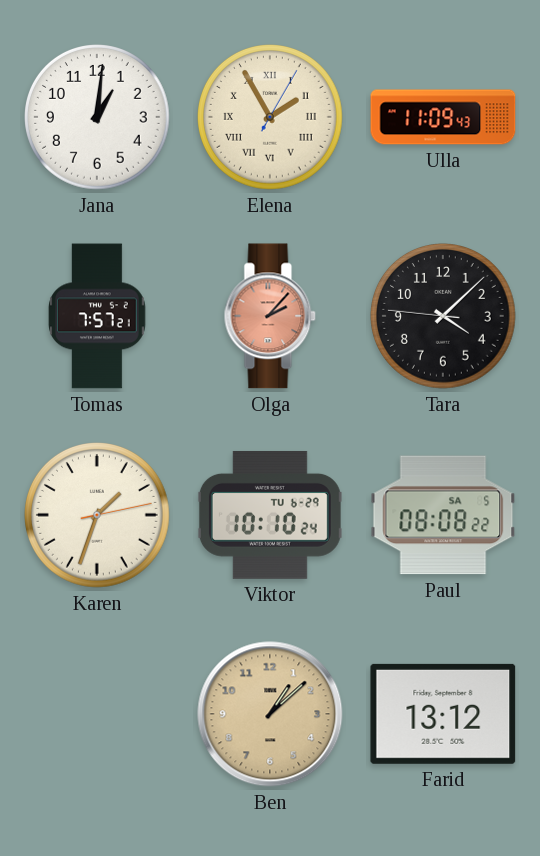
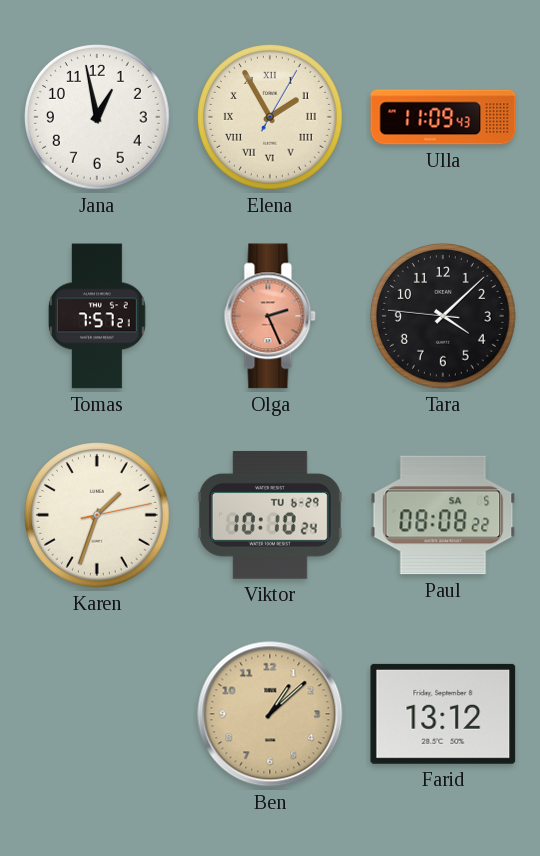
Jana: 1:01 -> 12:58
Olga: 2:07 -> 2:26
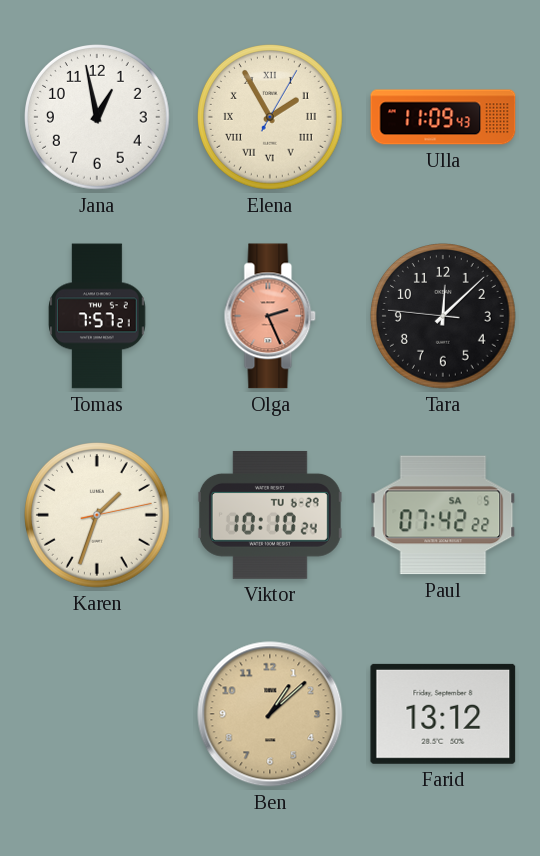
Tara: 4:07 -> 12:07
Paul: 08:08 -> 07:42
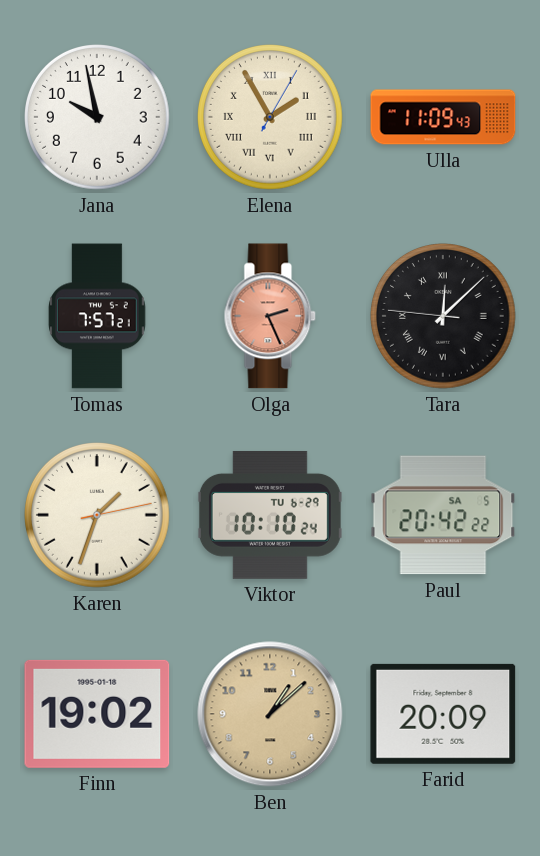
Jana: 12:58 -> 9:58
Tara numerals: Arabic -> Roman
Paul: 07:42 -> 20:42
Finn: none -> 19:02
Farid: 13:12 -> 20:09
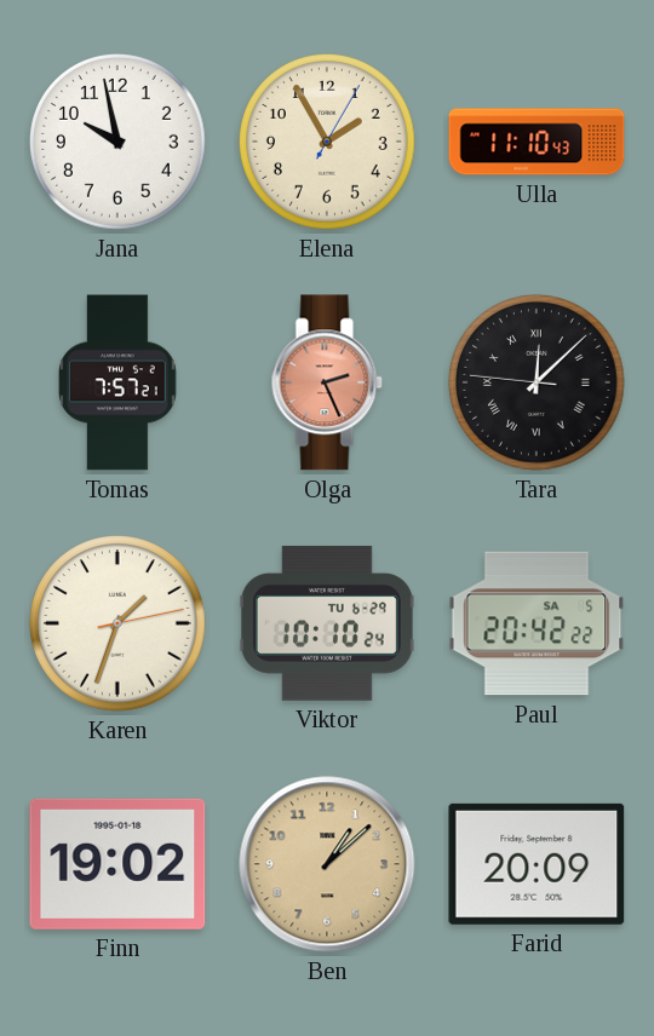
Elena numerals: Roman -> Arabic
Ulla: 11:09 -> 11:10
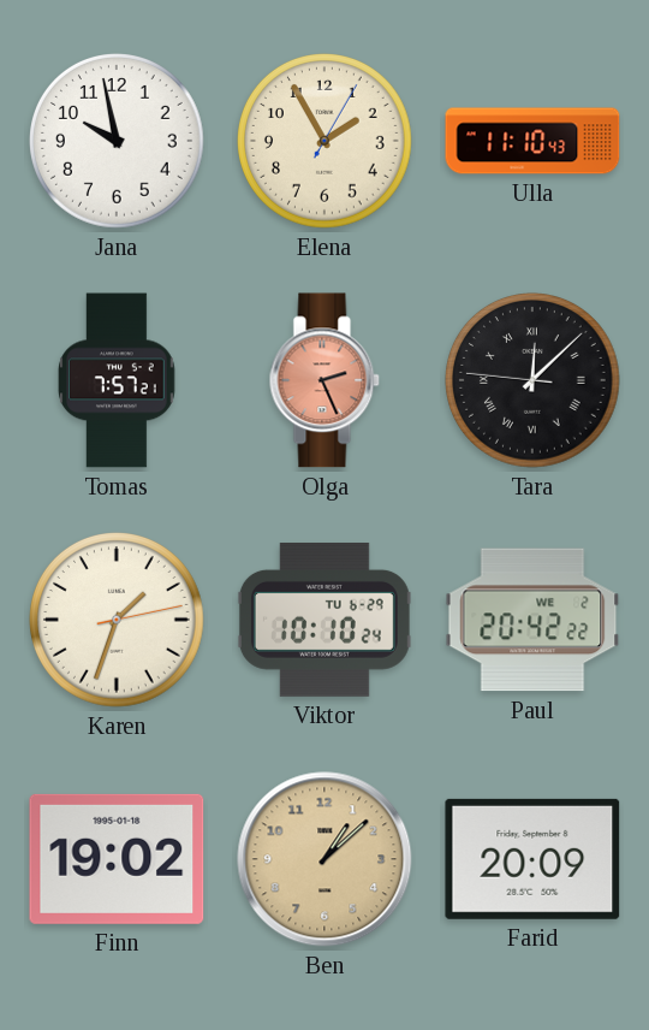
Paul date: SA 5 -> WE 2
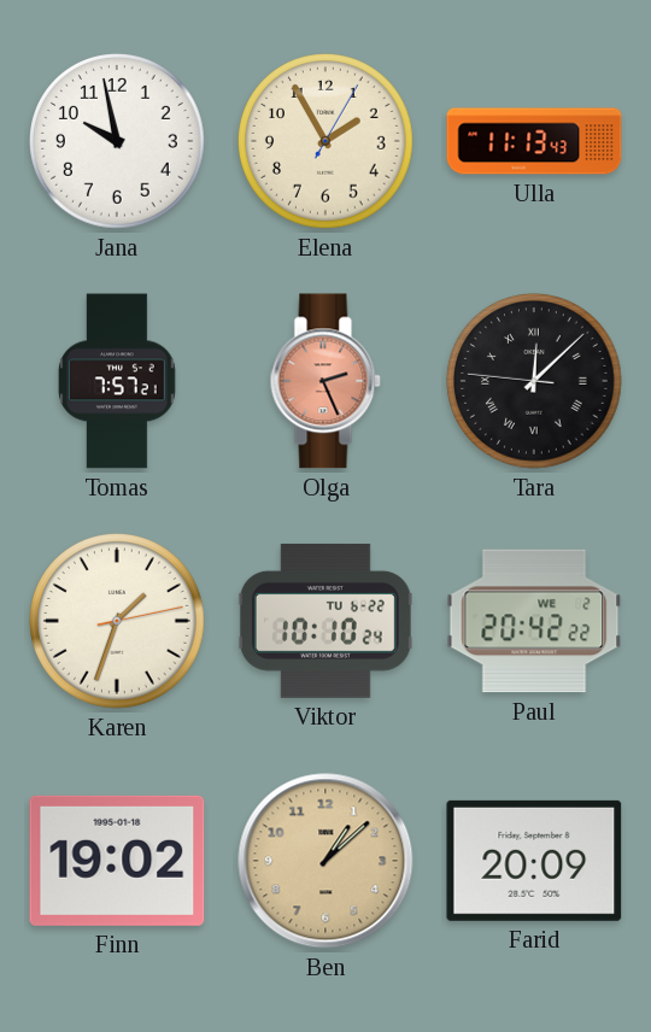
Ulla: 11:10 -> 11:13
Viktor date: TU 6-29 -> TU 6-22
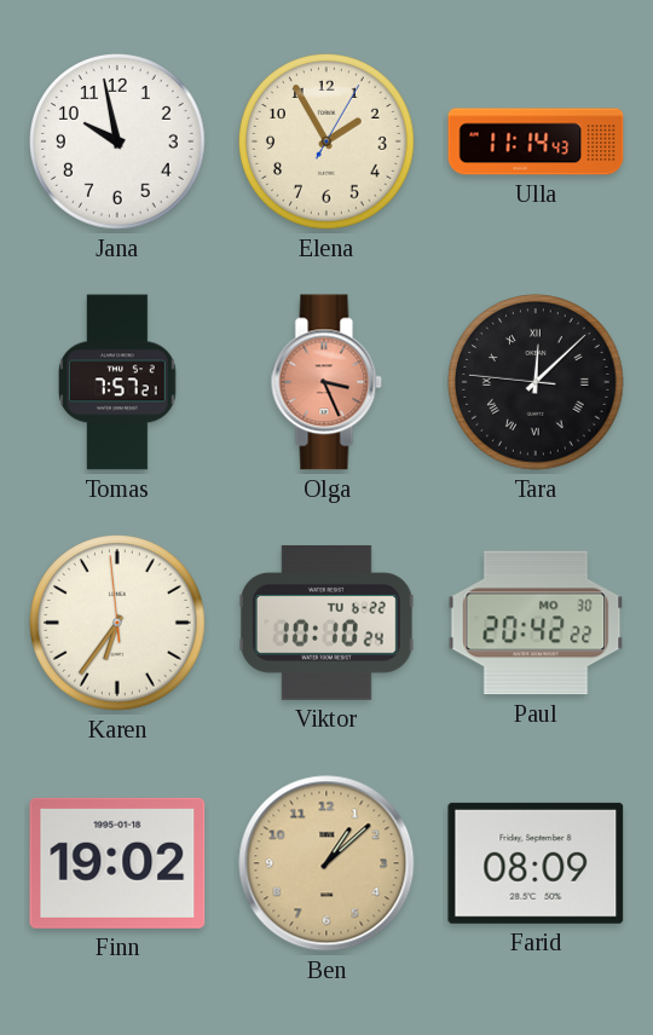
Ulla: 11:13 -> 11:14
Olga: 2:26 -> 3:26
Karen: 1:33 -> 6:35
Paul date: WE 2 -> MO 30
Farid: 20:09 -> 08:09
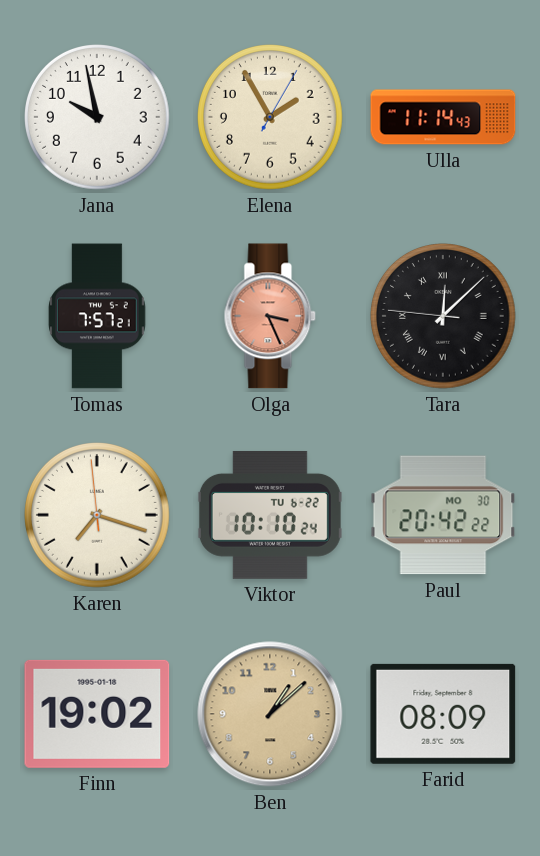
Karen: 6:35 -> 7:17
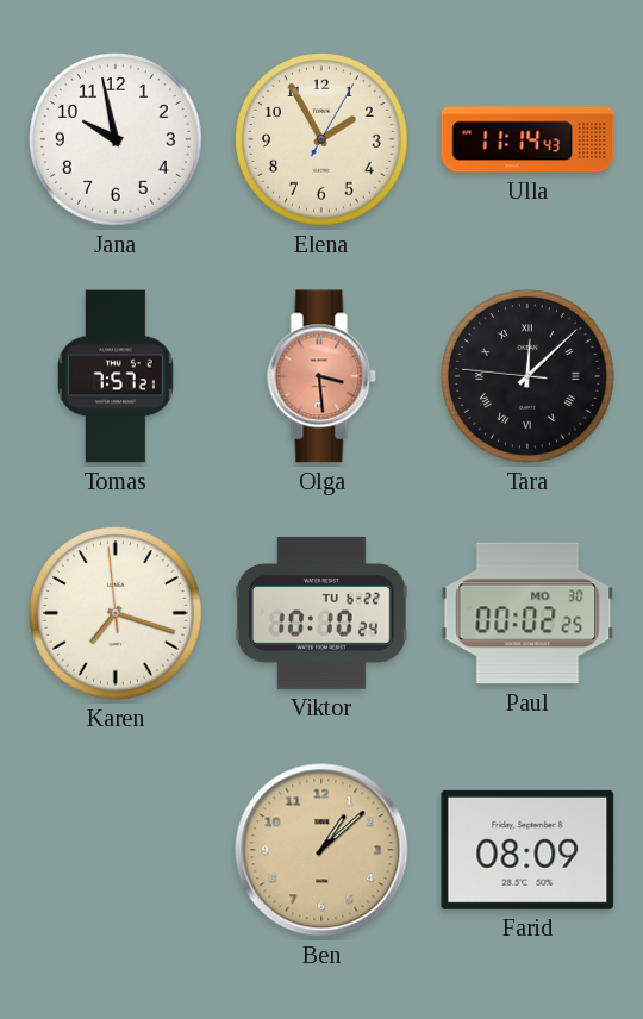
Olga: 3:26 -> 3:29
Paul: 20:42 -> 00:02
Finn: 19:02 -> none
